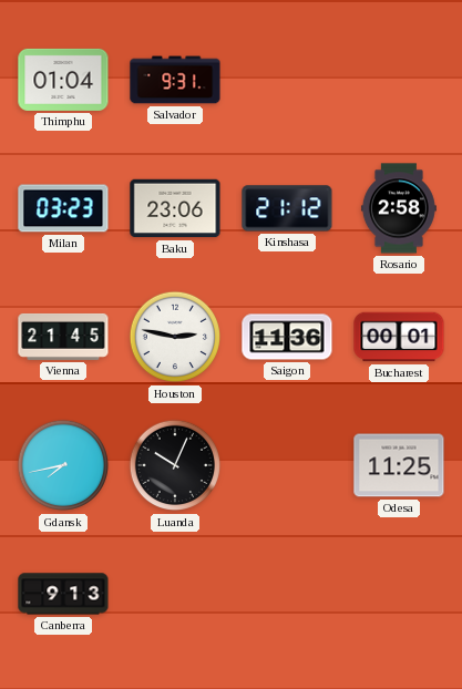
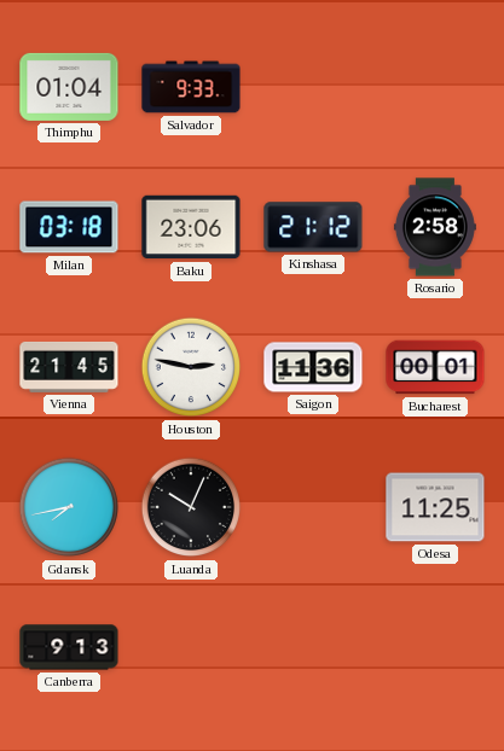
Salvador: 9:31 -> 9:33
Milan: 03:23 -> 03:18
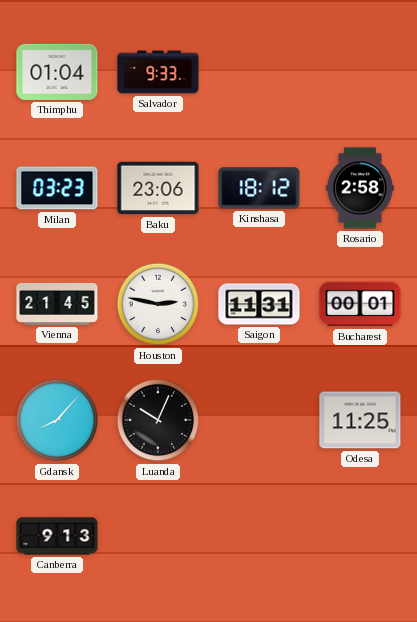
Milan: 03:18 -> 03:23
Kinshasa: 21:12 -> 18:12
Saigon: 11:36 -> 11:31
Gdansk: 7:43 -> 8:07
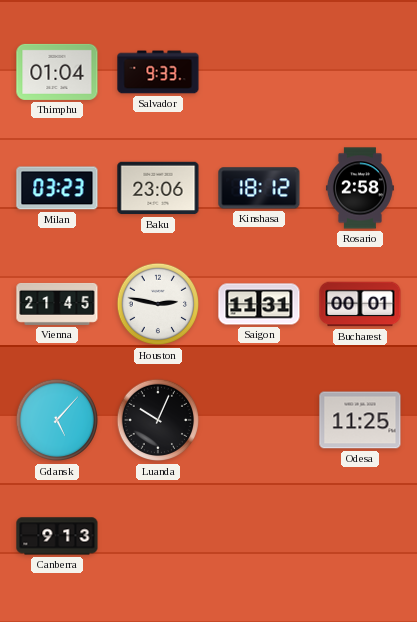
Gdansk: 8:07 -> 5:07
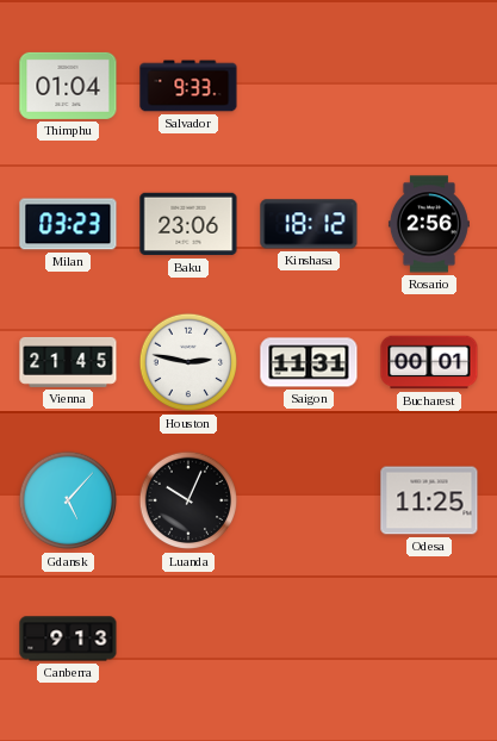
Rosario: 2:58 -> 2:56
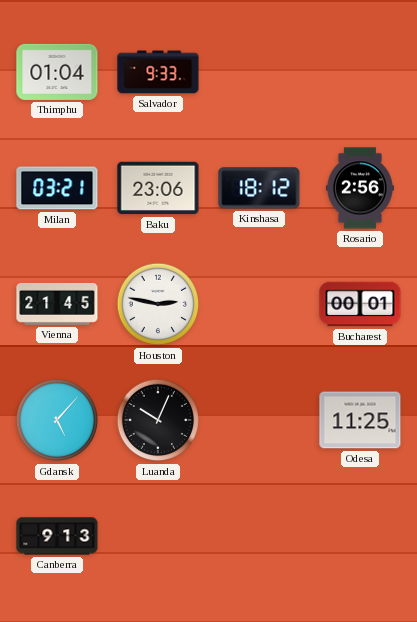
Milan: 03:23 -> 03:21
Saigon: 11:31 -> none
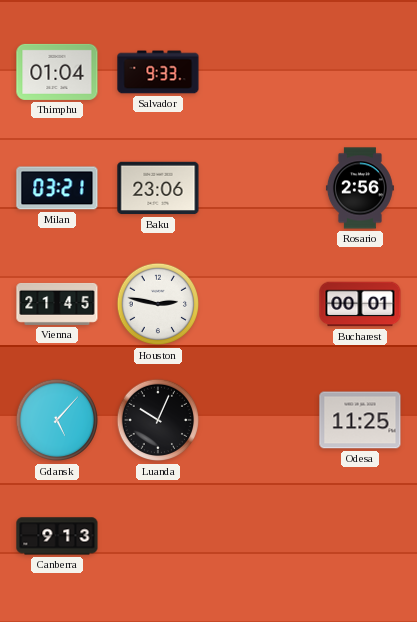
Kinshasa: 18:12 -> none
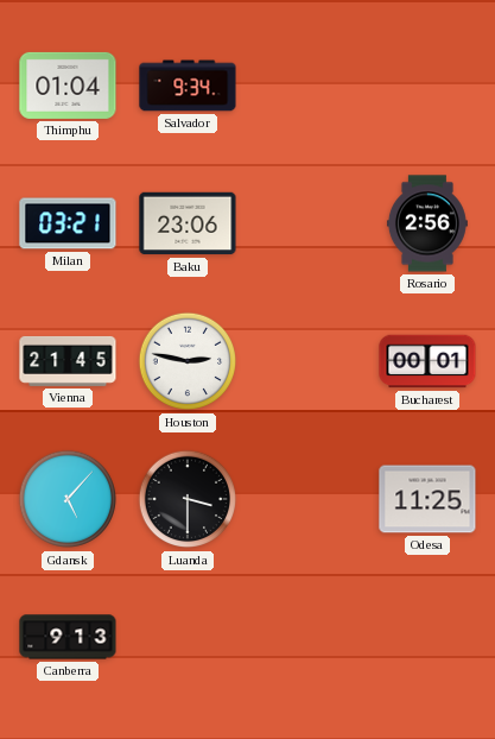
Salvador: 9:33 -> 9:34
Luanda: 10:04 -> 3:30
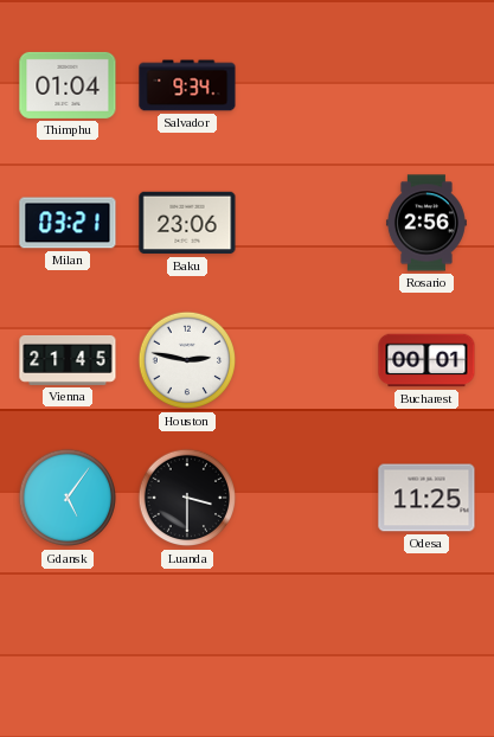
Gdansk: 5:07 -> 5:06
Canberra: 9:13 -> none
